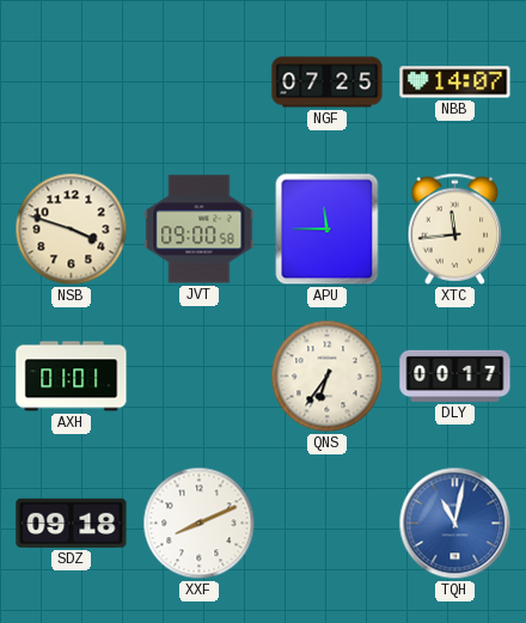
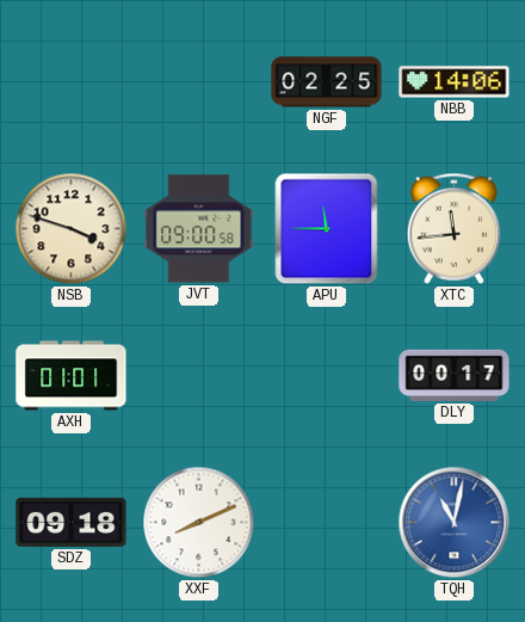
NGF: 07:25 -> 02:25
NBB: 14:07 -> 14:06
QNS: 6:36 -> none
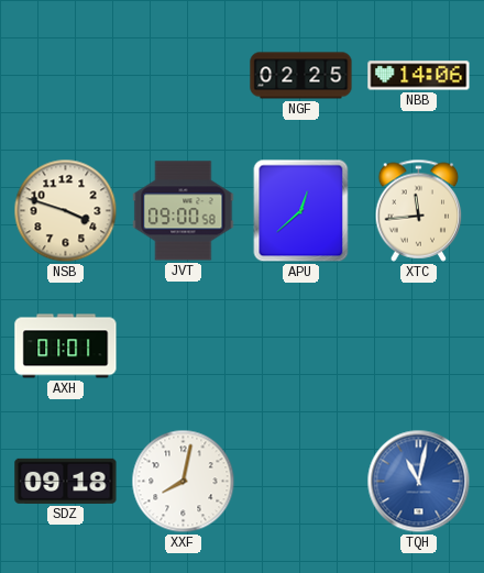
APU: 11:45 -> 12:38
DLY: 00:17 -> none
XXF: 8:11 -> 8:02
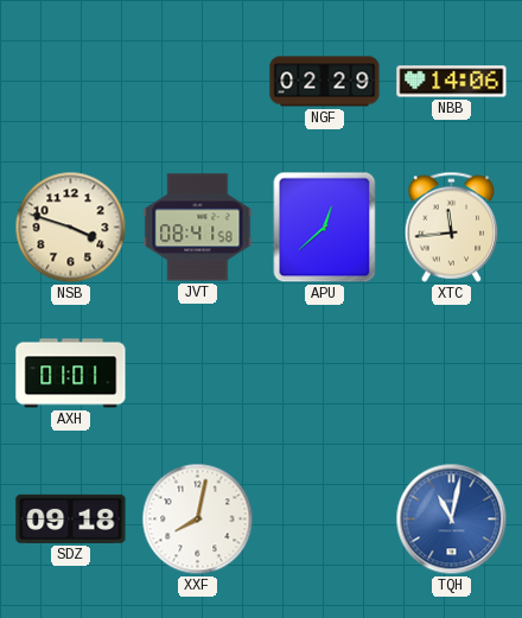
NGF: 02:25 -> 02:29
JVT: 09:00 -> 08:41
